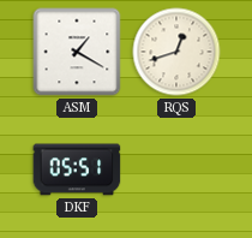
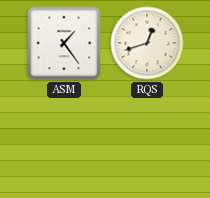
ASM: 1:20 -> 1:24
DKF: 05:51 -> none
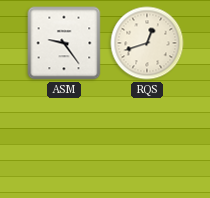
ASM: 1:24 -> 9:24
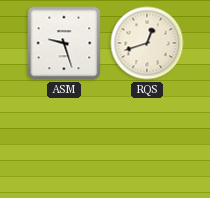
ASM: 9:24 -> 9:27
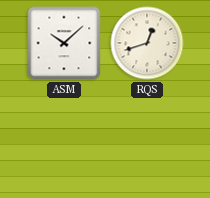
ASM: 9:27 -> 10:08
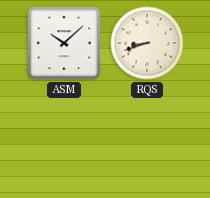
RQS: 12:42 -> 8:42
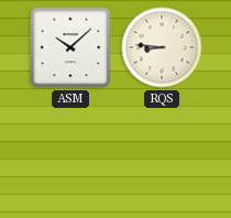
RQS: 8:42 -> 8:46
